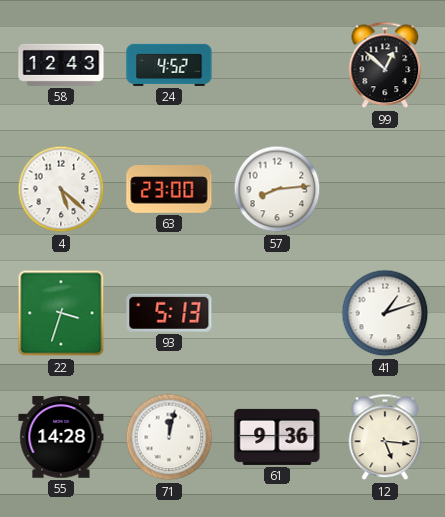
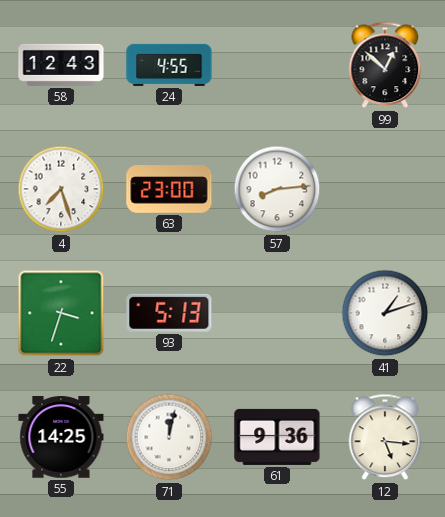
24: 4:52 -> 4:55
4: 5:22 -> 7:27
55: 14:28 -> 14:25
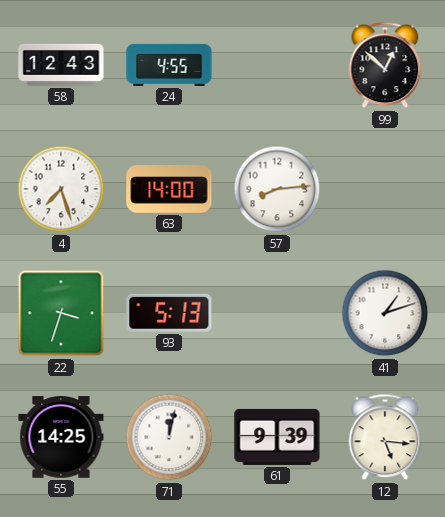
63: 23:00 -> 14:00
61: 9:36 -> 9:39
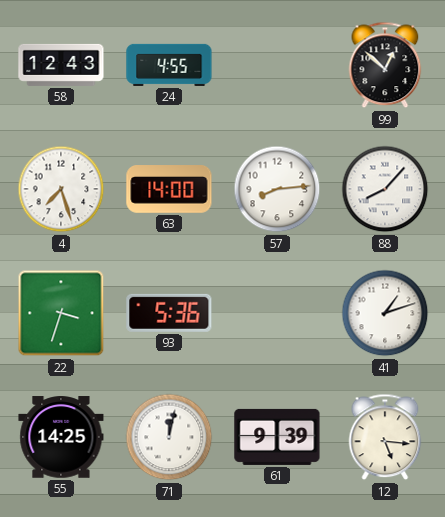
88: none -> 8:07
93: 5:13 -> 5:36
